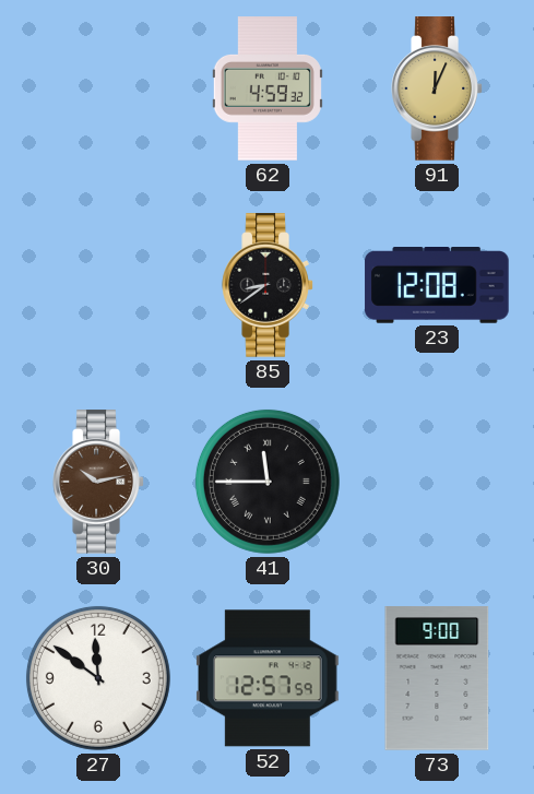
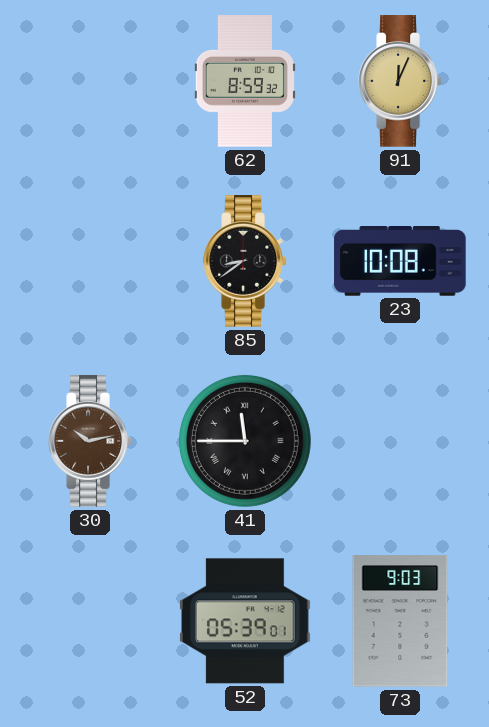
62: 4:59 -> 8:59
23: 12:08 -> 10:08
27: 11:51 -> none
52: 12:57 -> 05:39
73: 9:00 -> 9:03
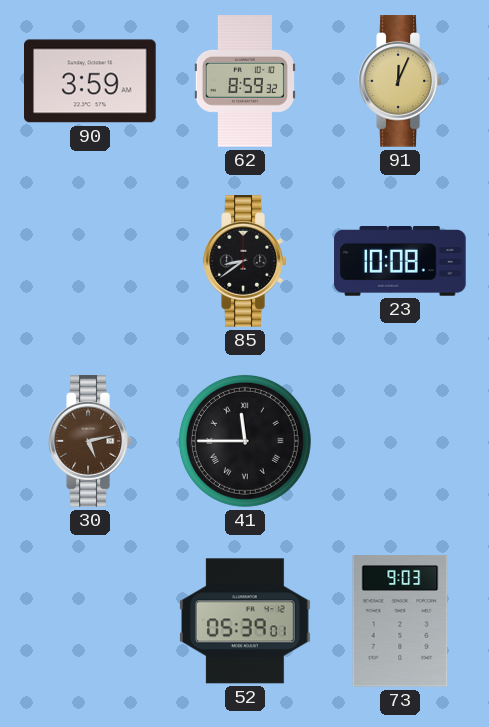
90: none -> 3:59
30: 10:13 -> 5:13
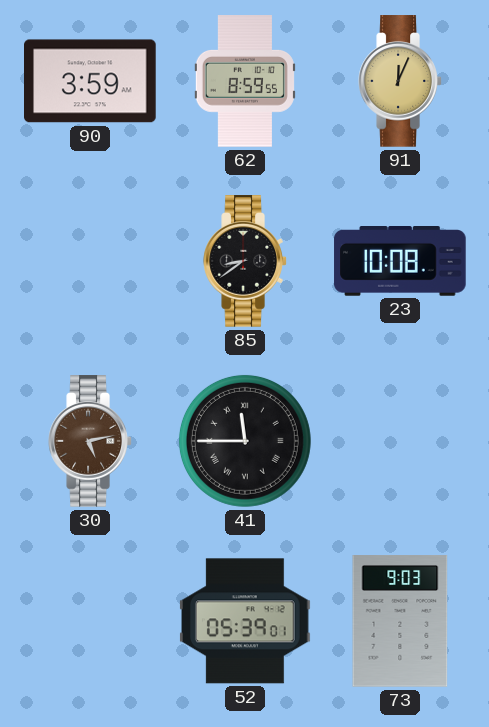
62: 8:59:32 -> 8:59:55
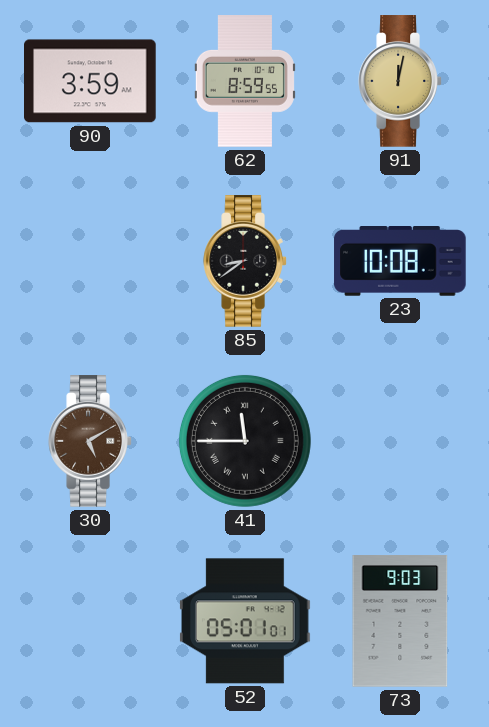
91: 12:04 -> 12:02
30: 5:13 -> 5:10
52: 05:39 -> 05:01
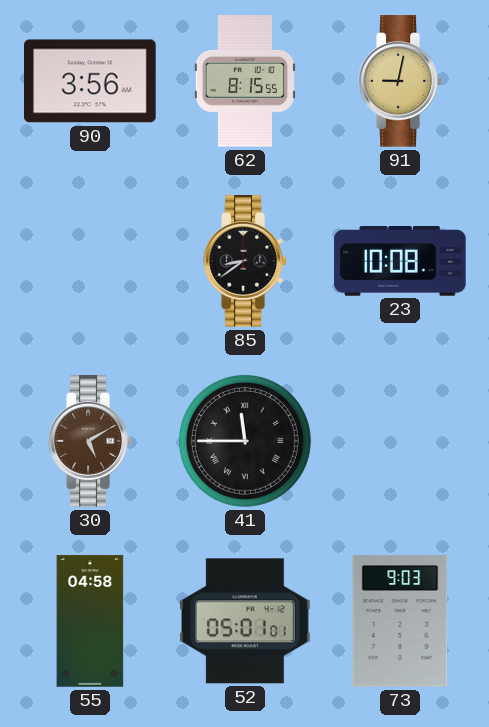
90: 3:59 -> 3:56
62: 8:59 -> 8:15
91: 12:02 -> 9:02
55: none -> 04:58
